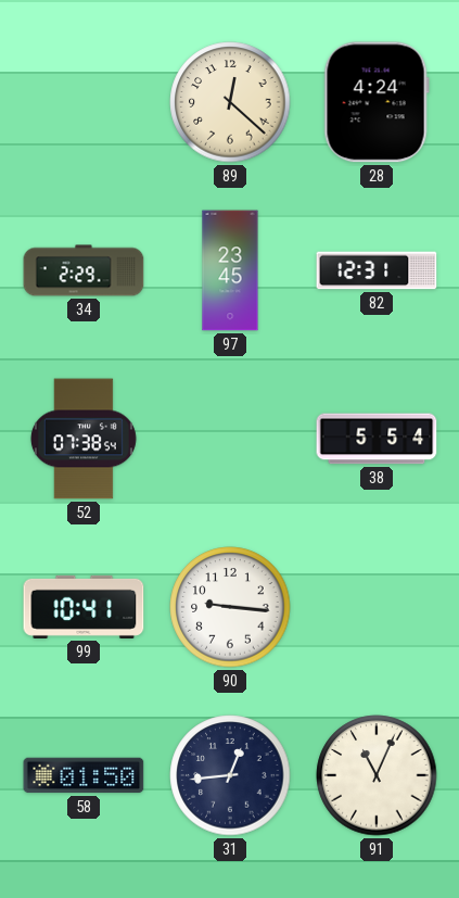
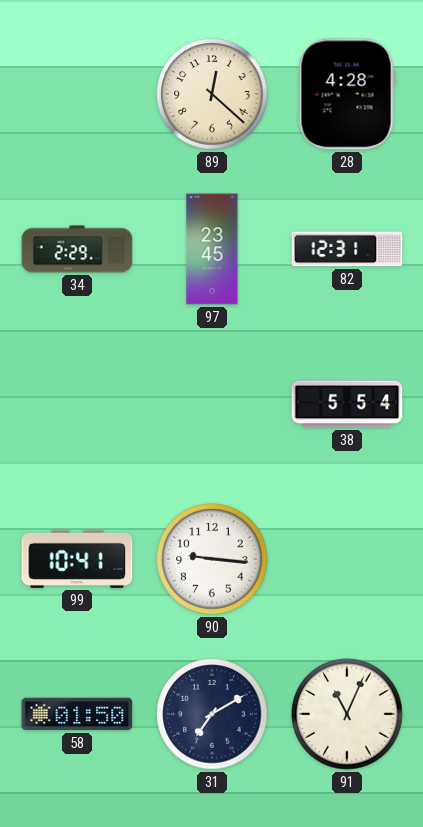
28: 4:24 -> 4:28
52: 07:38 -> none
31: 12:44 -> 7:10
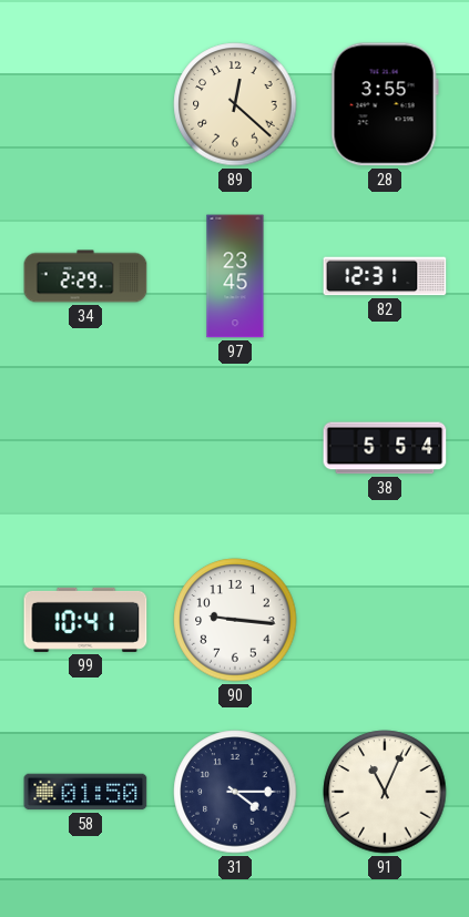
28: 4:28 -> 3:55
31: 7:10 -> 4:15
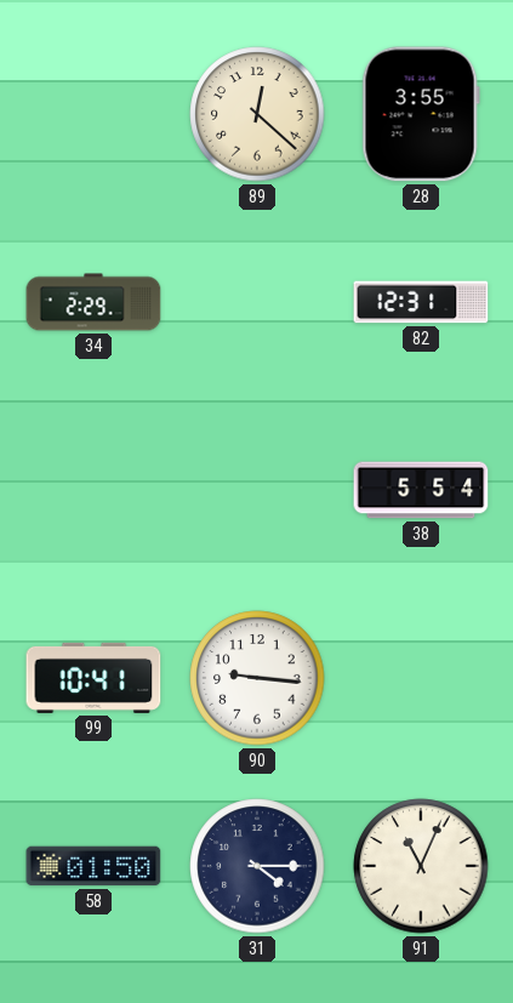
97: 23:45 -> none
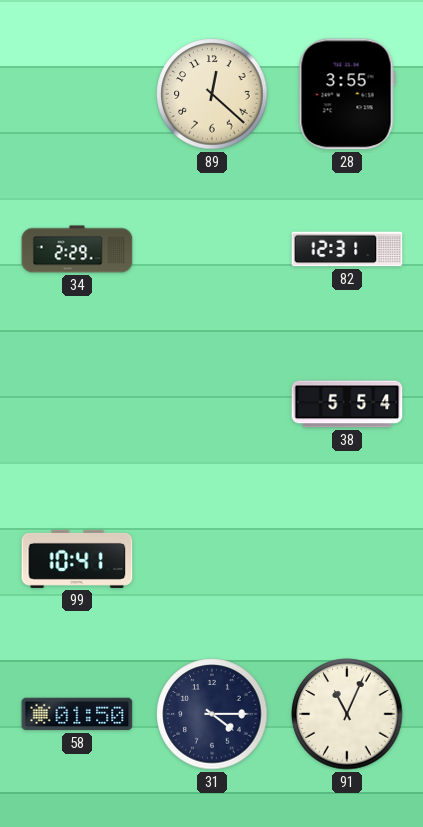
90: 9:16 -> none
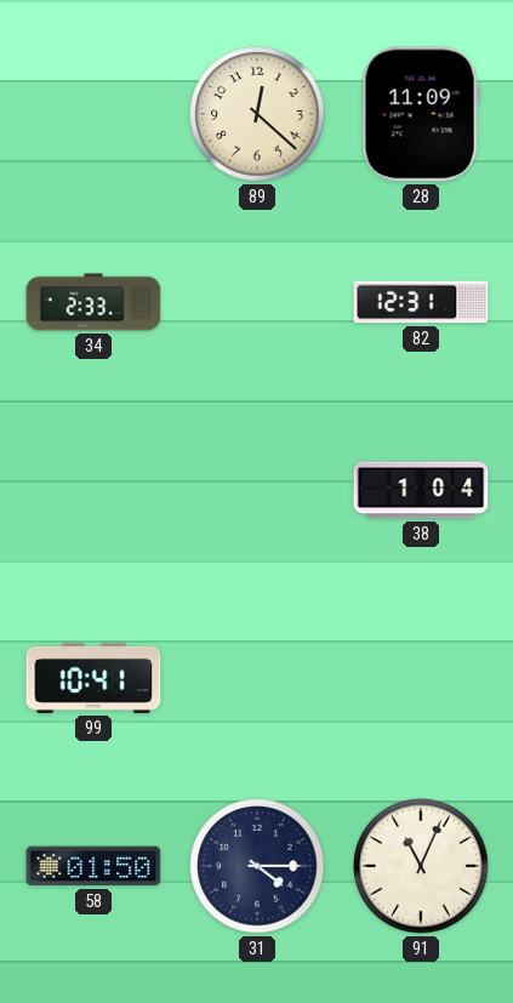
28: 3:55 -> 11:09
34: 2:29 -> 2:33
38: 5:54 -> 1:04
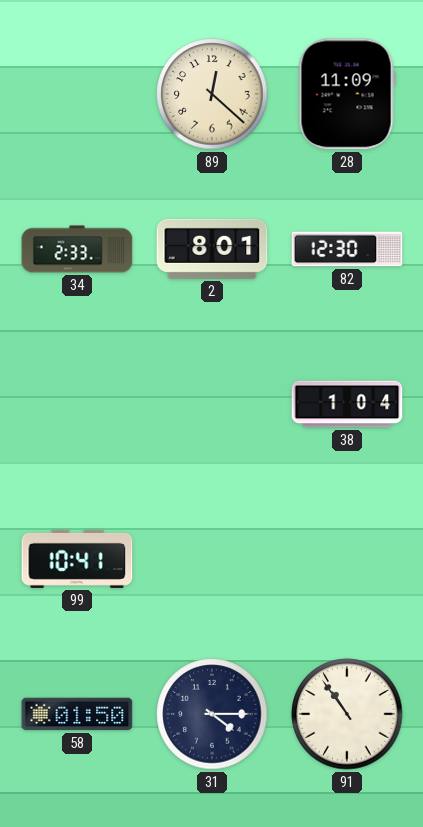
2: none -> 8:01
82: 12:31 -> 12:30
91: 11:04 -> 10:54
